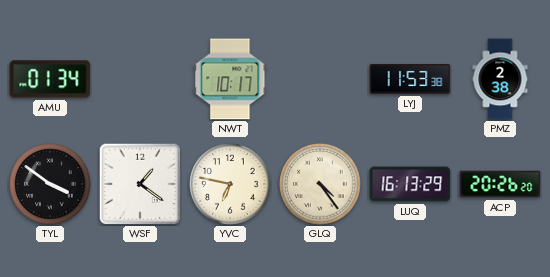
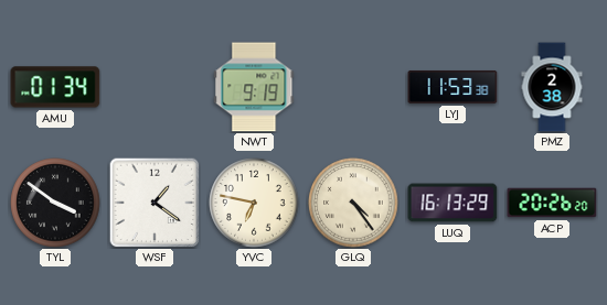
NWT: 10:17 -> 9:19
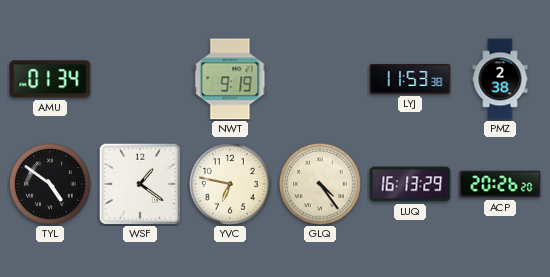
TYL: 3:51 -> 4:51
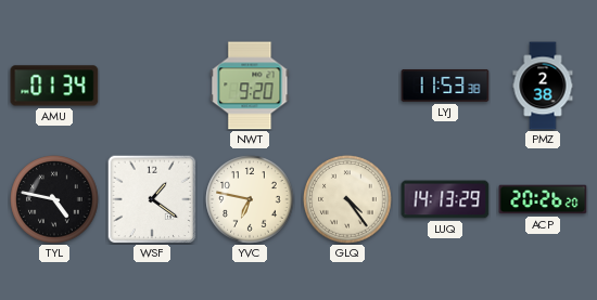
NWT: 9:19 -> 9:20
TYL: 4:51 -> 4:47
LUQ: 16:13 -> 14:13
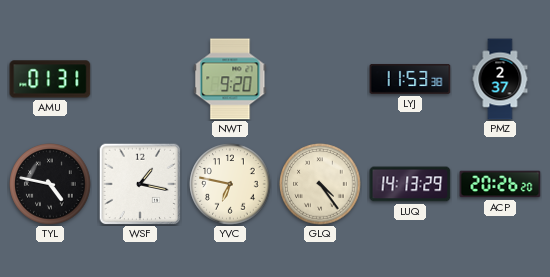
AMU: 01:34 -> 01:31
PMZ: 2:38 -> 2:37
WSF: 1:21 -> 1:17
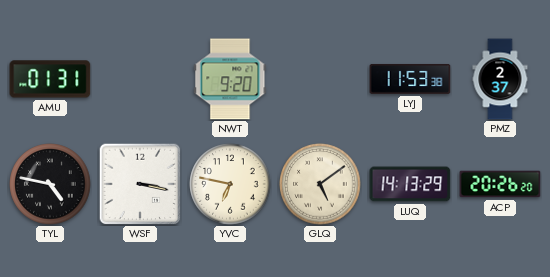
WSF: 1:17 -> 3:17
GLQ: 4:24 -> 5:09
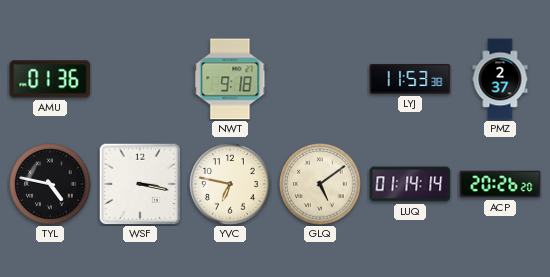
AMU: 01:31 -> 01:36
NWT: 9:20 -> 9:18
LUQ: 14:13 -> 01:14
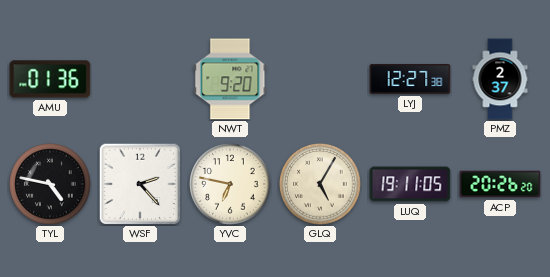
NWT: 9:18 -> 9:20
LYJ: 11:53 -> 12:27
WSF: 3:17 -> 2:23
GLQ: 5:09 -> 5:05
LUQ: 01:14 -> 19:11
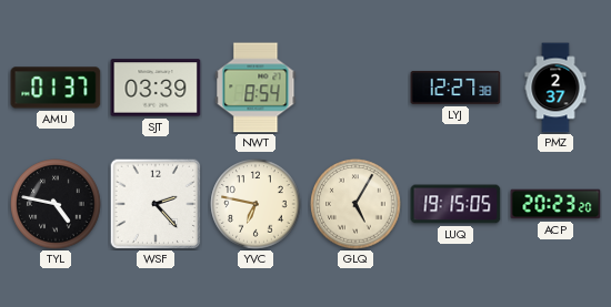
AMU: 01:36 -> 01:37
SJT: none -> 03:39
NWT: 9:20 -> 8:54
LUQ: 19:11 -> 19:15
ACP: 20:26 -> 20:23
